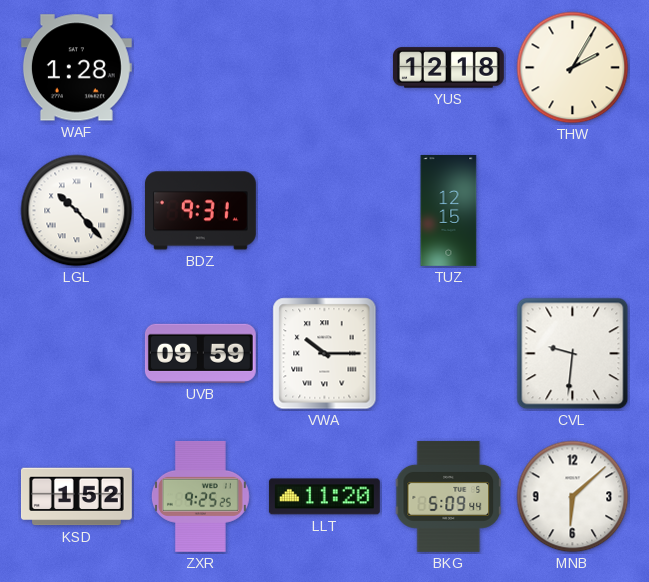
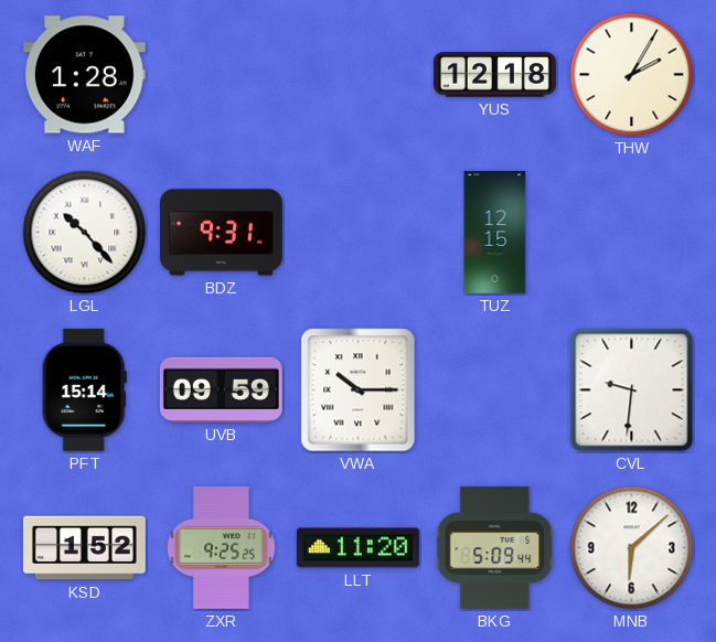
PFT: none -> 15:14
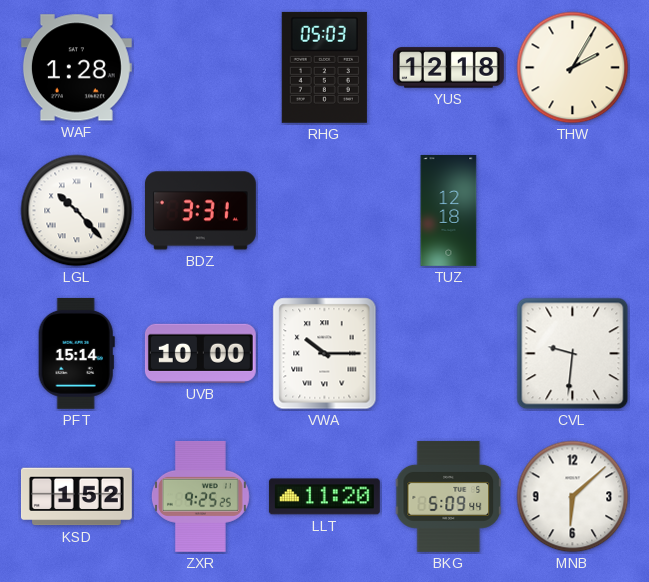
RHG: none -> 05:03
BDZ: 9:31 -> 3:31
TUZ: 12:15 -> 12:18
UVB: 09:59 -> 10:00
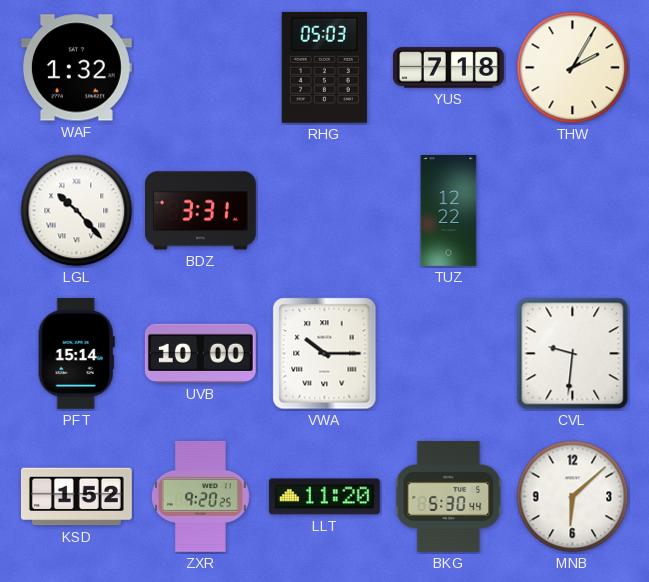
WAF: 1:28 -> 1:32
YUS: 12:18 -> 7:18
TUZ: 12:18 -> 12:22
ZXR: 9:25 -> 9:20
BKG: 5:09 -> 5:30
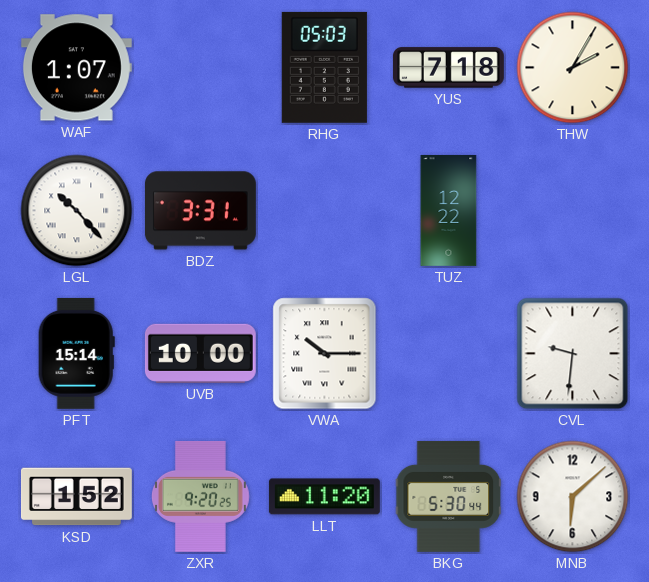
WAF: 1:32 -> 1:07
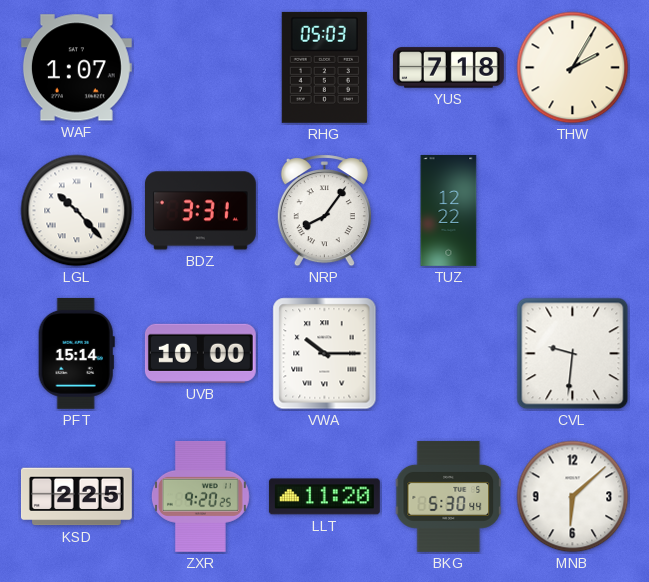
NRP: none -> 8:06
KSD: 1:52 -> 2:25
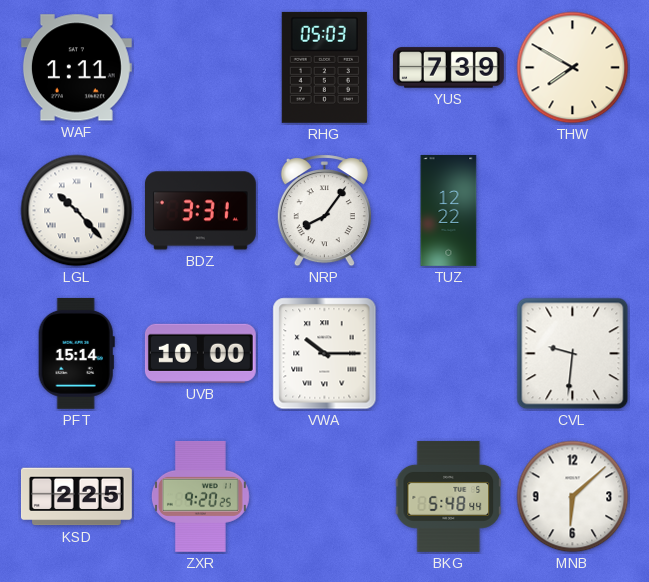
WAF: 1:07 -> 1:11
YUS: 7:18 -> 7:39
THW: 2:05 -> 7:50
LLT: 11:20 -> none
BKG: 5:30 -> 5:48
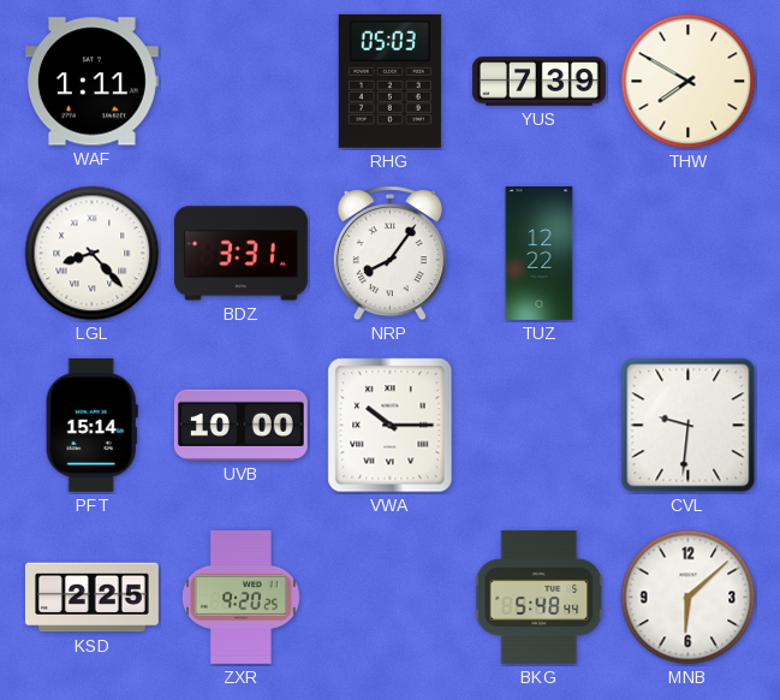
LGL: 10:23 -> 8:23
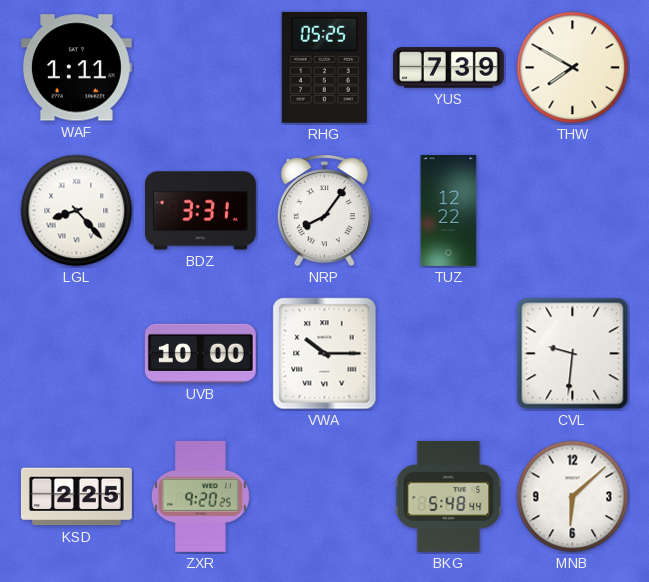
RHG: 05:03 -> 05:25
PFT: 15:14 -> none
